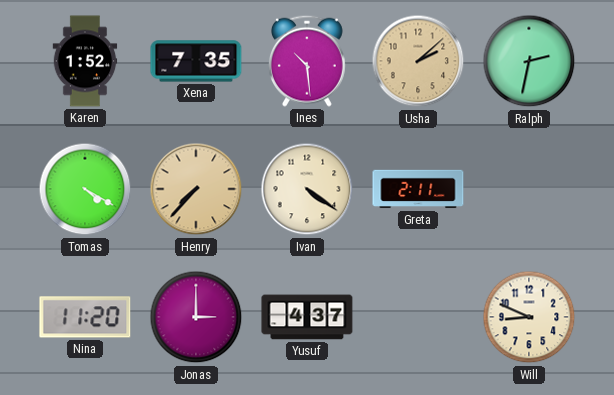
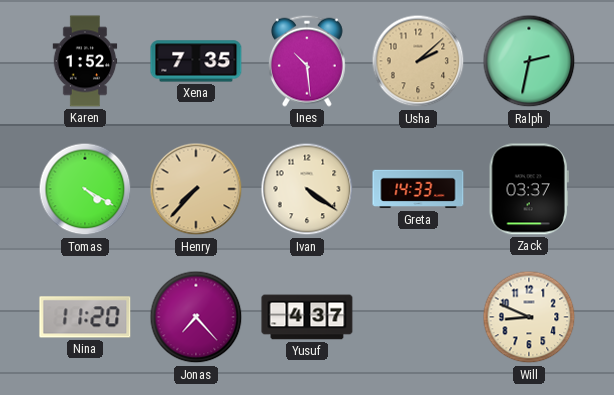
Greta: 2:11 -> 14:33
Zack: none -> 03:37
Jonas: 3:00 -> 7:23
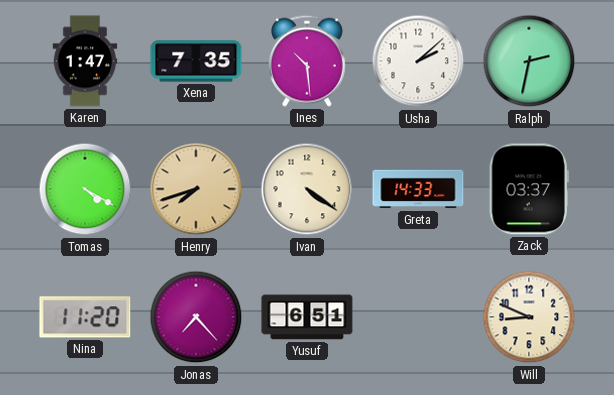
Karen: 1:52 -> 1:47
Usha dial: champagne -> white
Henry: 7:37 -> 7:42
Yusuf: 4:37 -> 6:51
